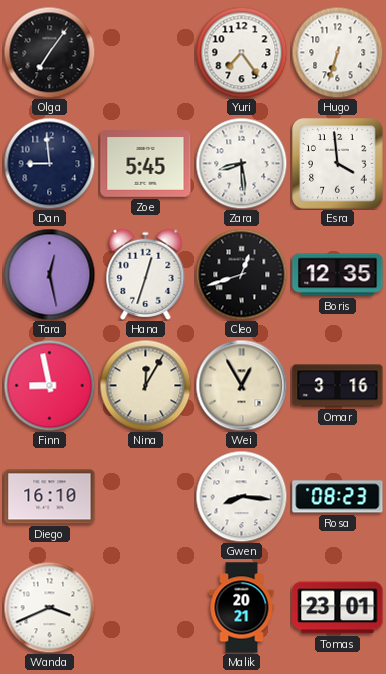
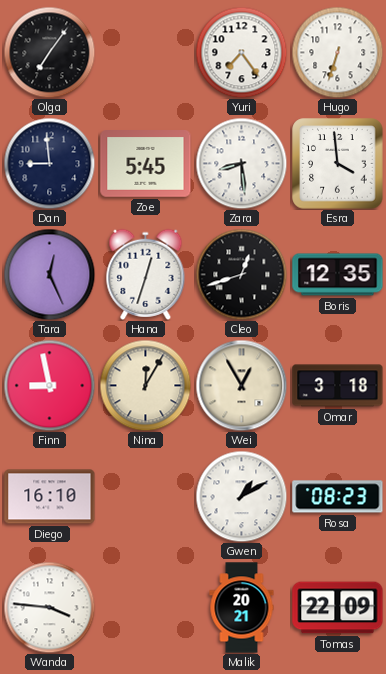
Tara: 12:28 -> 12:26
Omar: 3:16 -> 3:18
Gwen: 8:16 -> 1:10
Wanda: 3:41 -> 3:46
Tomas: 23:01 -> 22:09
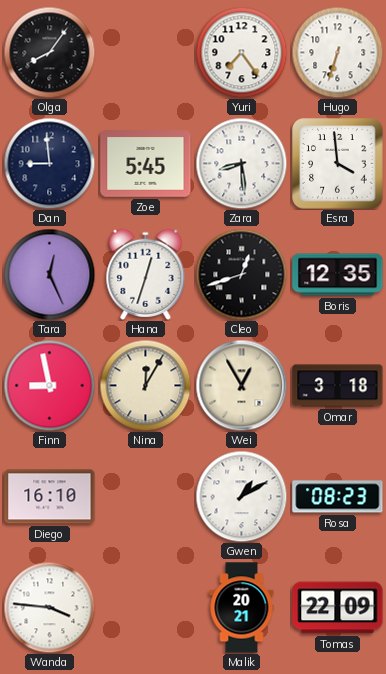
Olga: 7:06 -> 8:06
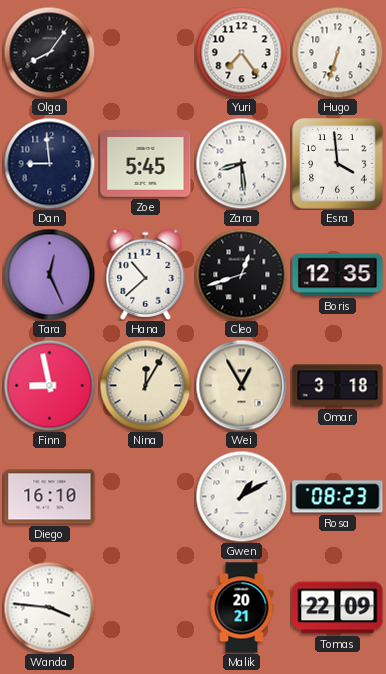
Hana: 12:33 -> 10:38
